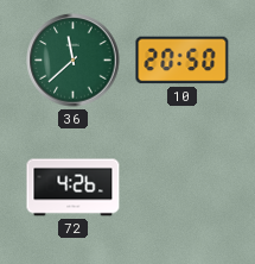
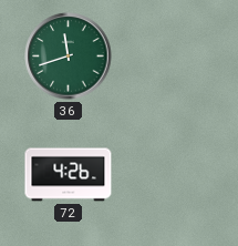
36: 11:38 -> 11:42
10: 20:50 -> none
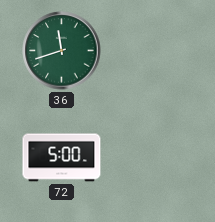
72: 4:26 -> 5:00
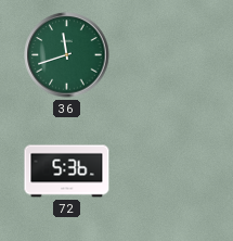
72: 5:00 -> 5:36
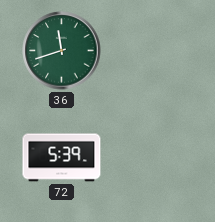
72: 5:36 -> 5:39
